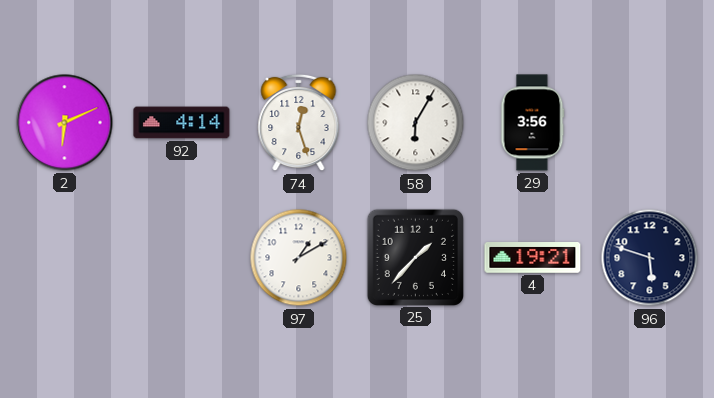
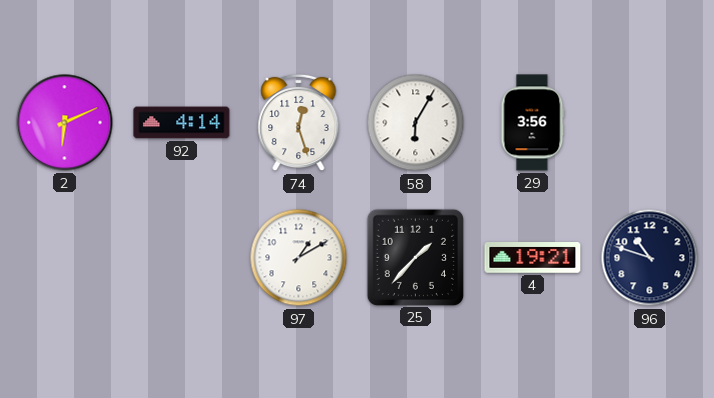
96: 5:48 -> 10:48
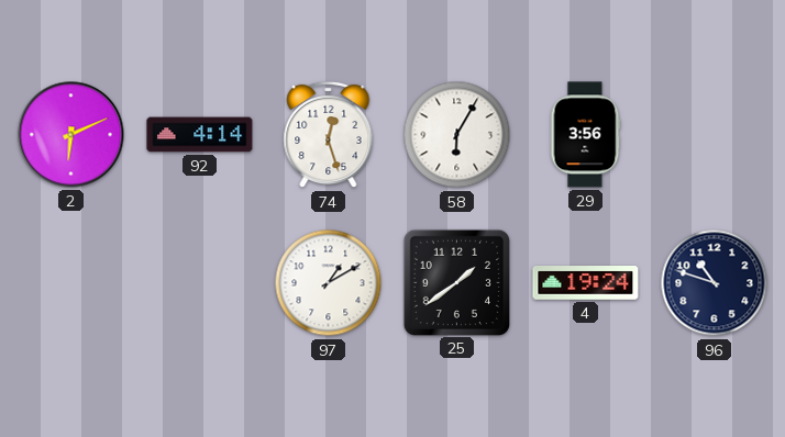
25: 1:37 -> 1:39
4: 19:21 -> 19:24
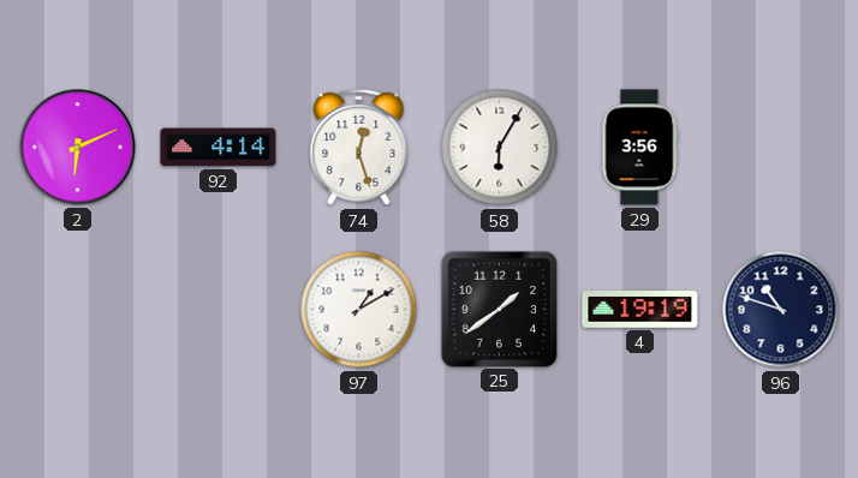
4: 19:24 -> 19:19
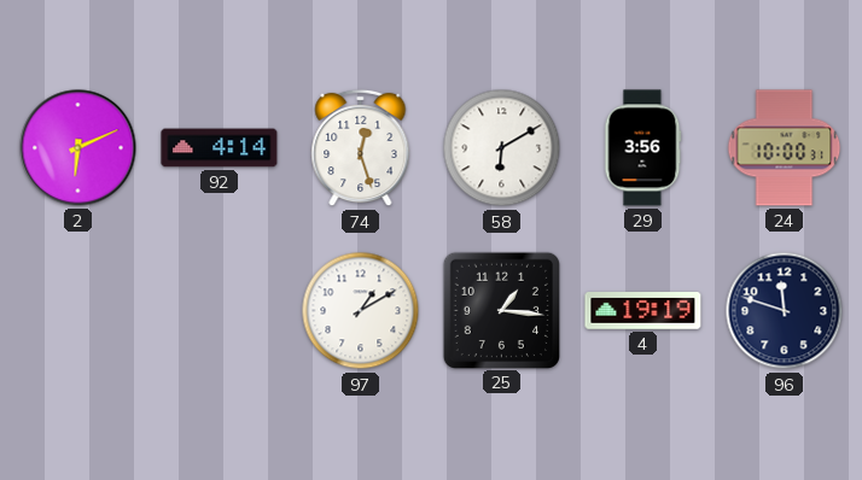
58: 6:05 -> 6:10
24: none -> 10:00
25: 1:39 -> 1:16
96: 10:48 -> 11:48
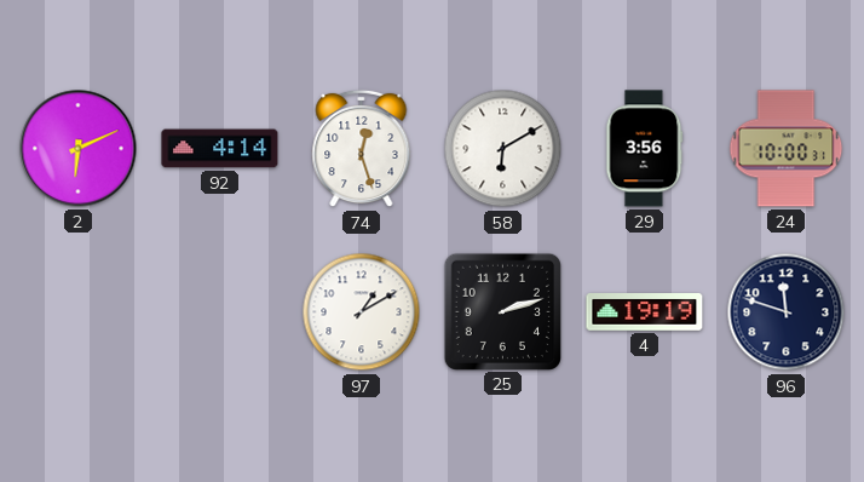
25: 1:16 -> 2:12
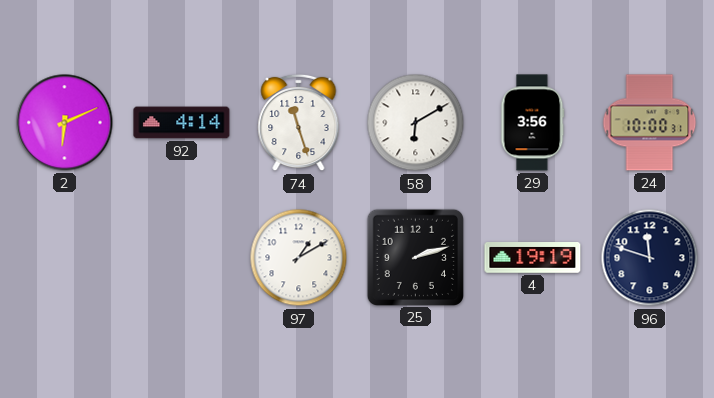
74: 12:27 -> 11:27
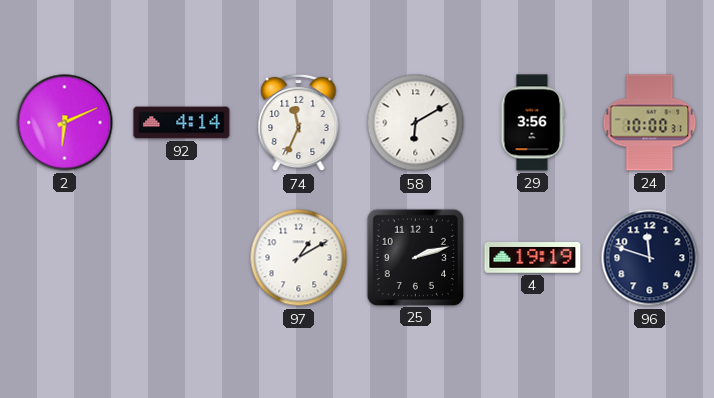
74: 11:27 -> 11:34
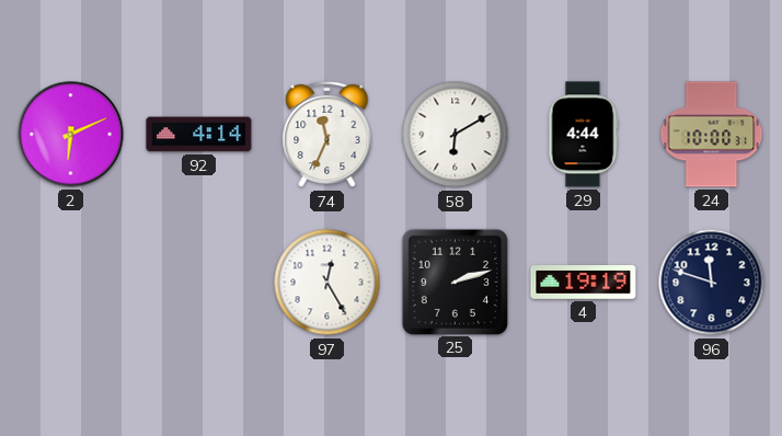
29: 3:56 -> 4:44
97: 1:10 -> 12:25
